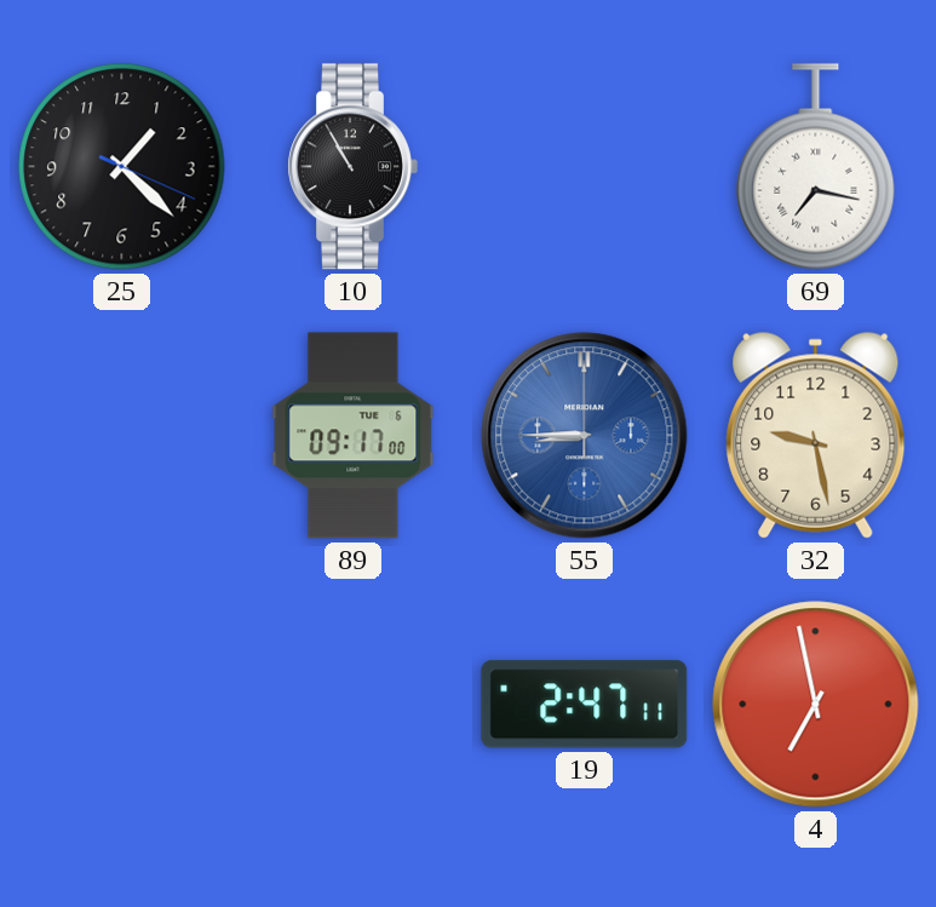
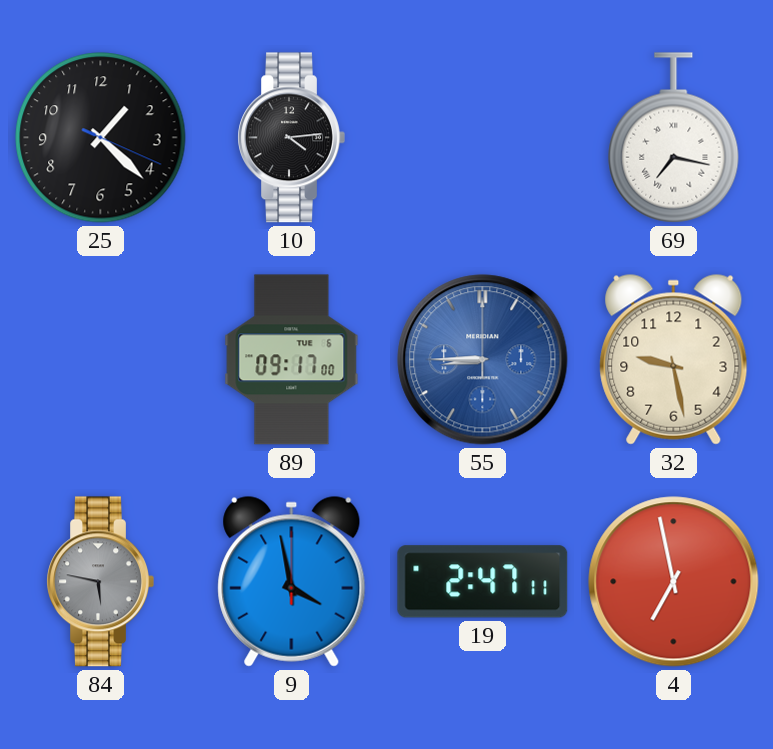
10: 10:55 -> 4:14
84: none -> 5:47
9: none -> 3:58
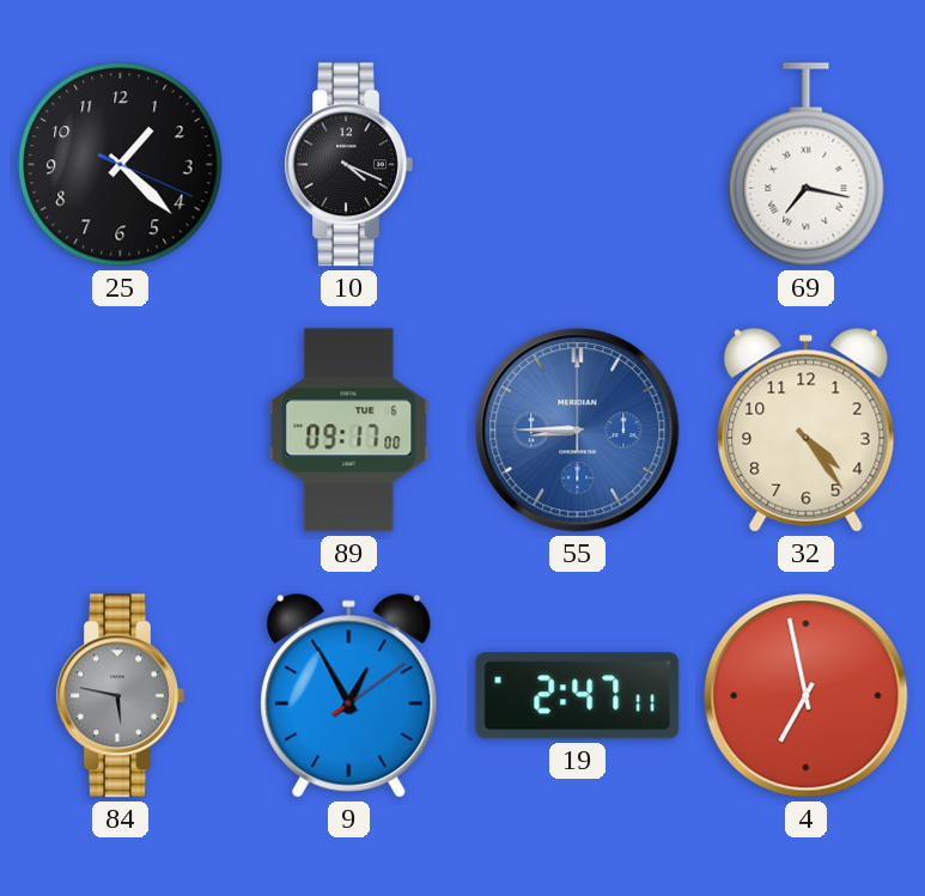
10: 4:14 -> 4:19
32: 9:28 -> 4:24
9: 3:58 -> 12:55
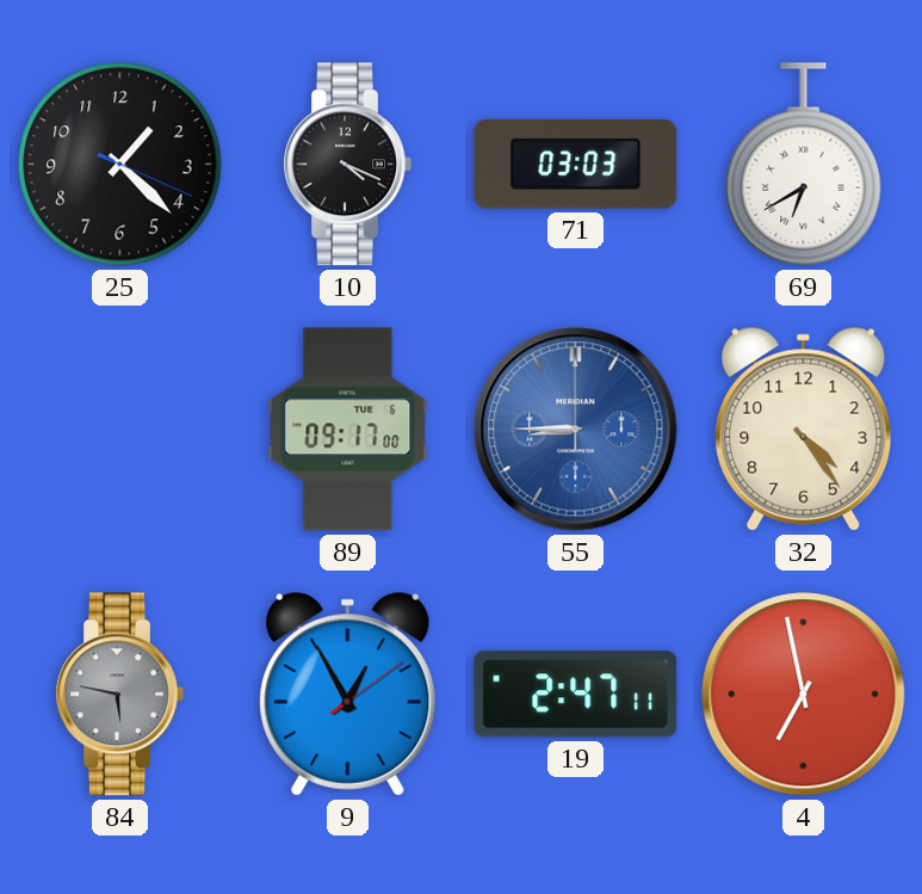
71: none -> 03:03
69: 7:17 -> 6:40
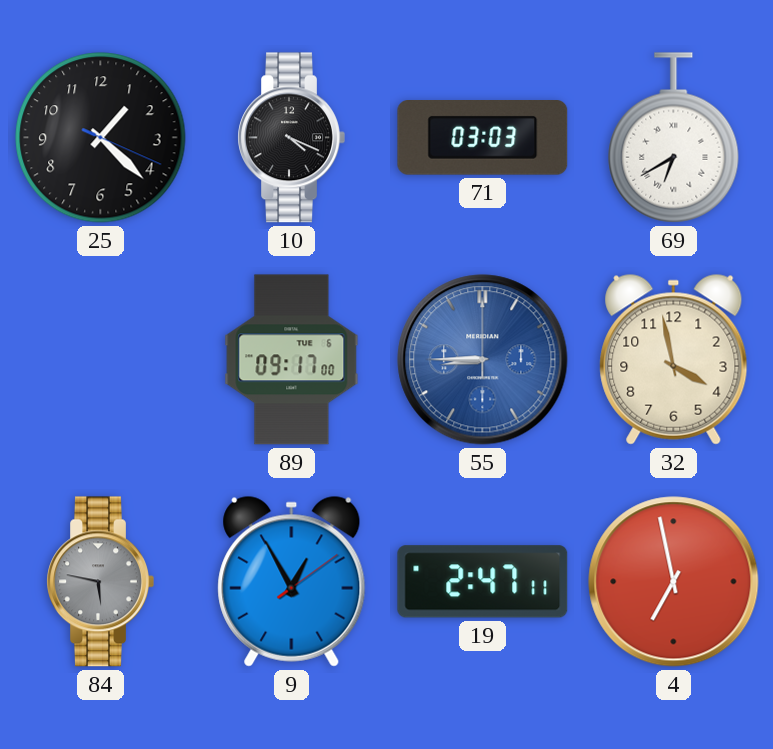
32: 4:24 -> 3:58
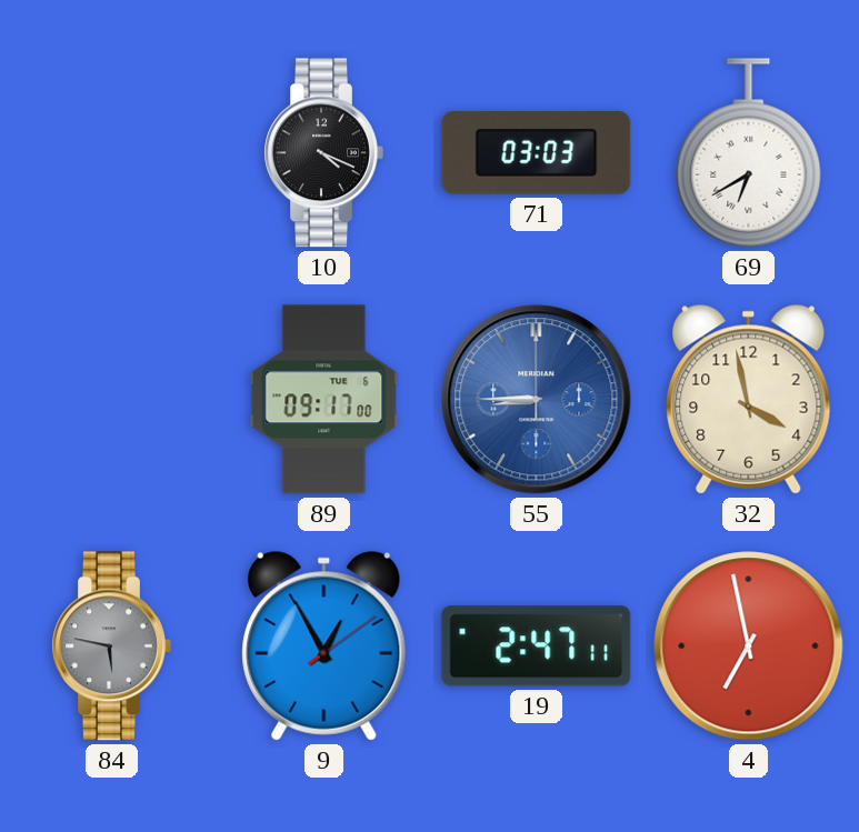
25: 1:22 -> none
